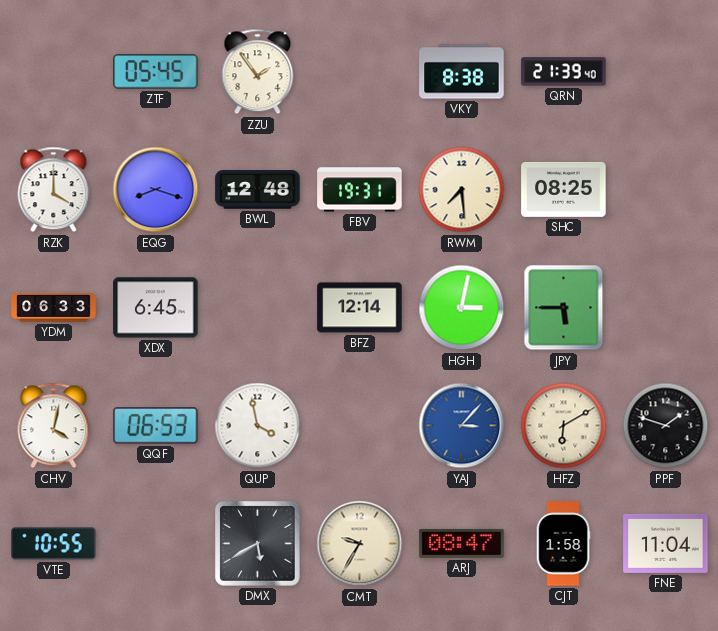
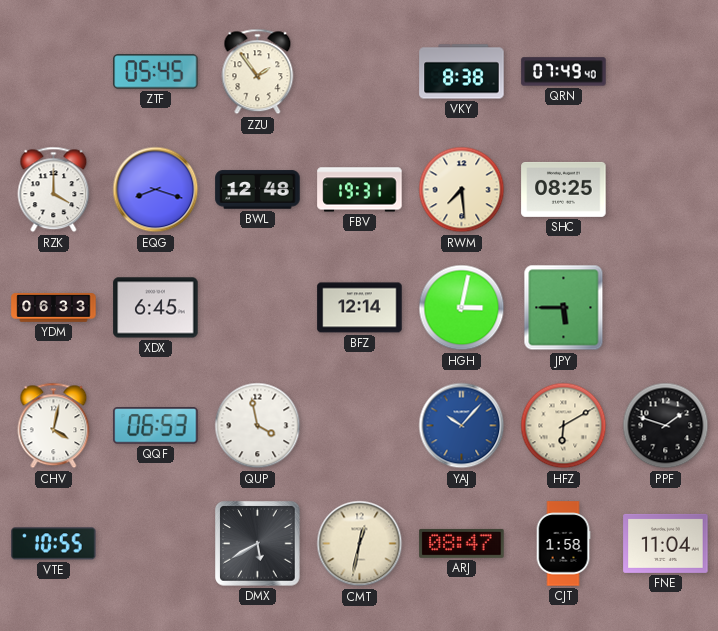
QRN: 21:39 -> 07:49
YAJ: 3:07 -> 10:07
CMT: 9:35 -> 12:32
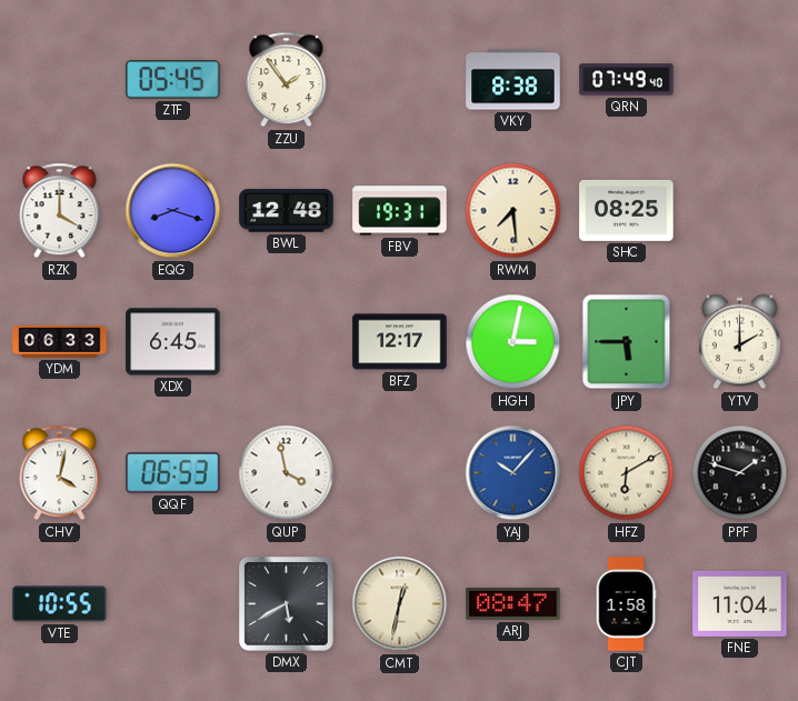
BFZ: 12:14 -> 12:17
YTV: none -> 2:00
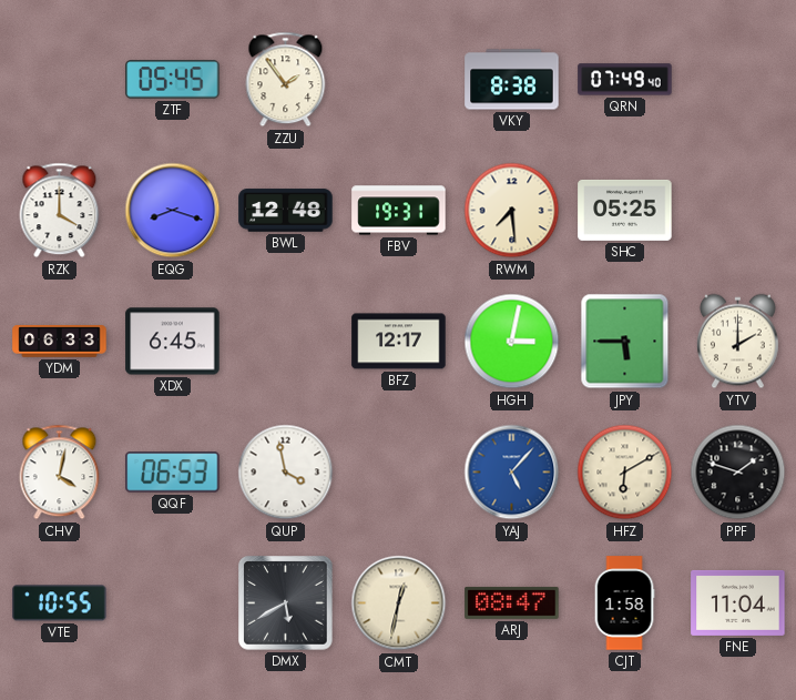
SHC: 08:25 -> 05:25
YAJ: 10:07 -> 5:07
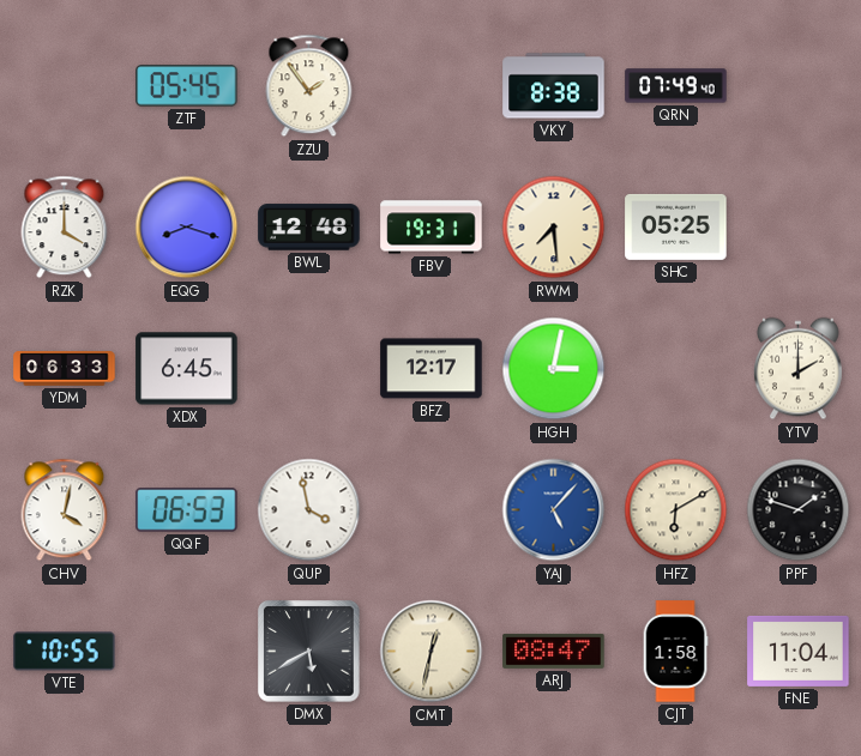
JPY: 5:45 -> none
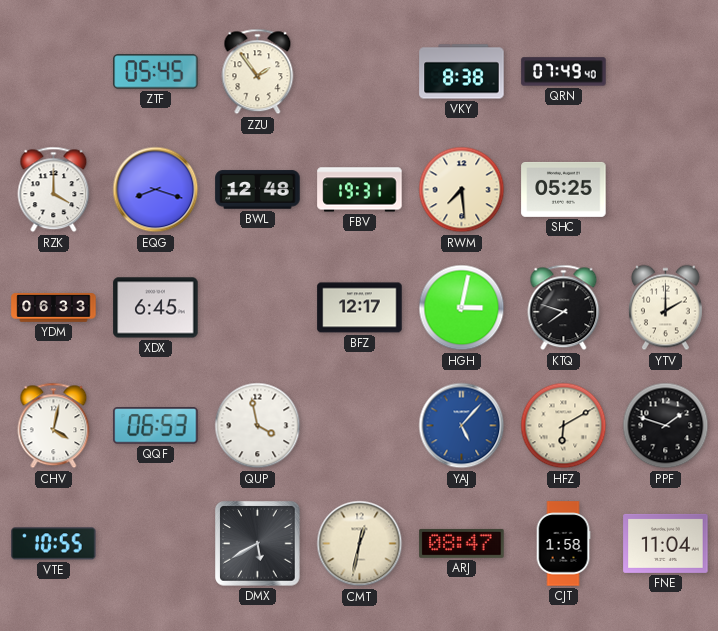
KTQ: none -> 7:48
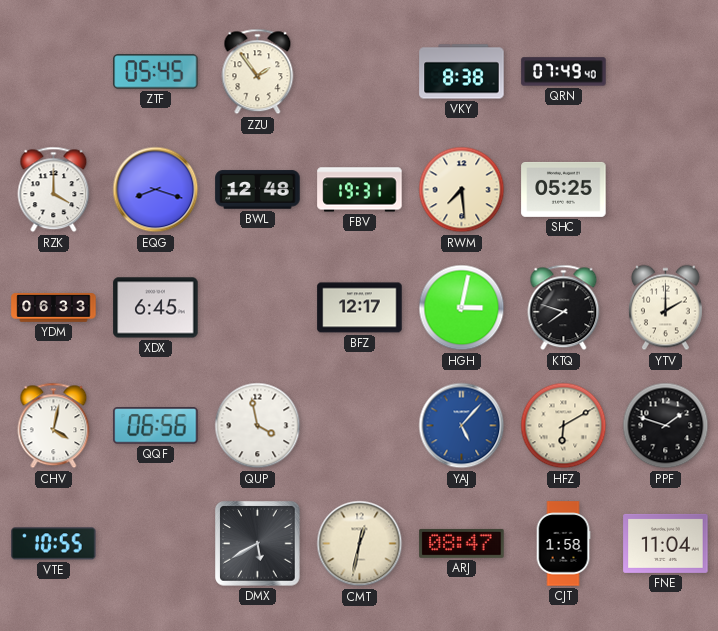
QQF: 06:53 -> 06:56
